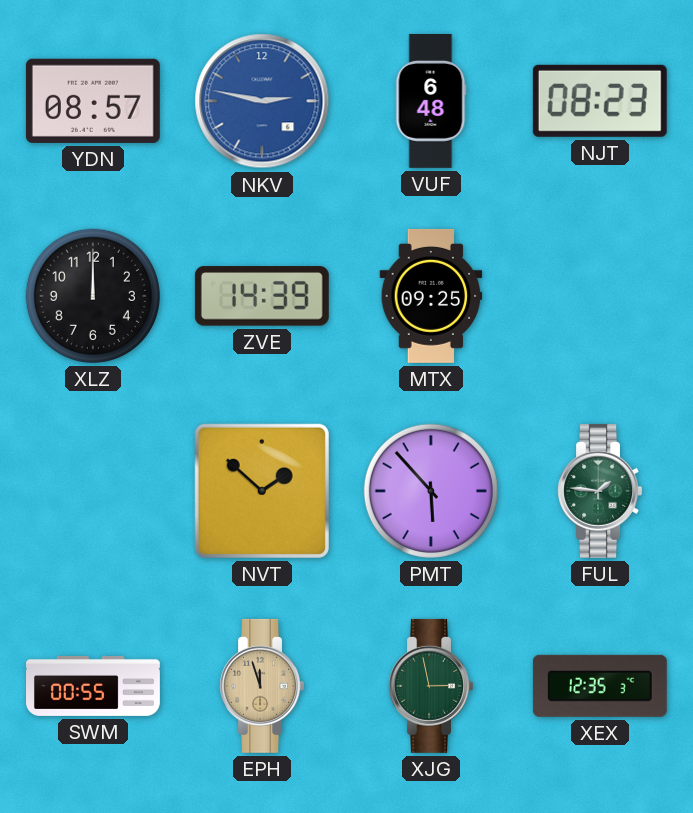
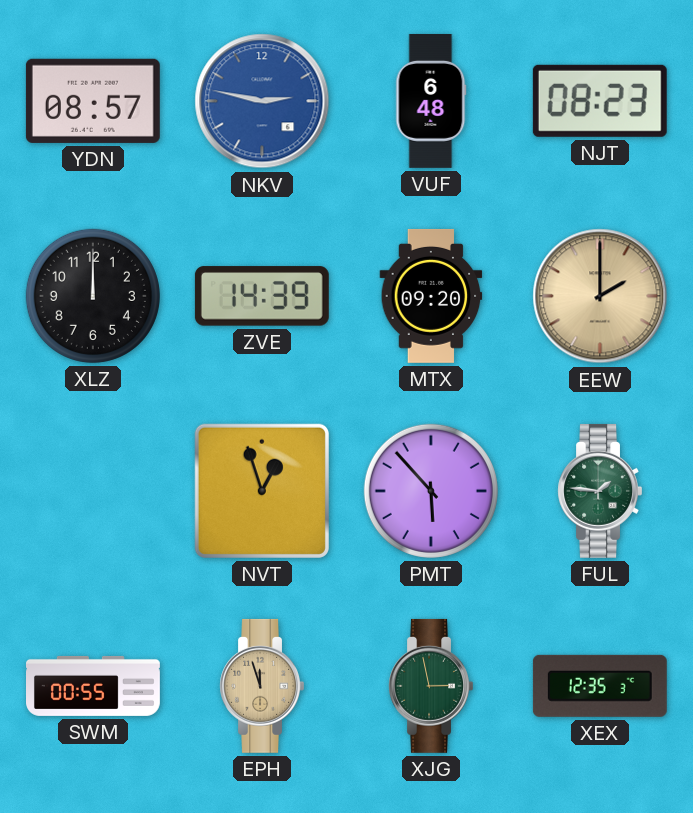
MTX: 09:25 -> 09:20
EEW: none -> 2:00
NVT: 1:52 -> 12:57
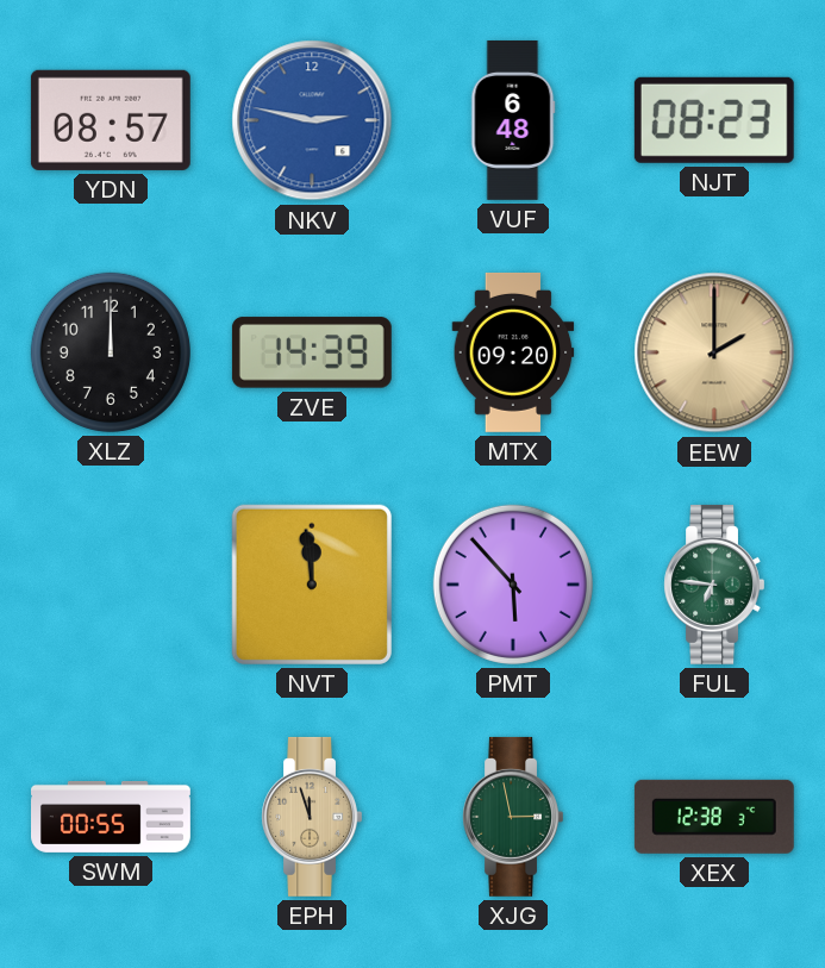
NVT: 12:57 -> 11:59
FUL: 1:46 -> 6:46
XEX: 12:35 -> 12:38
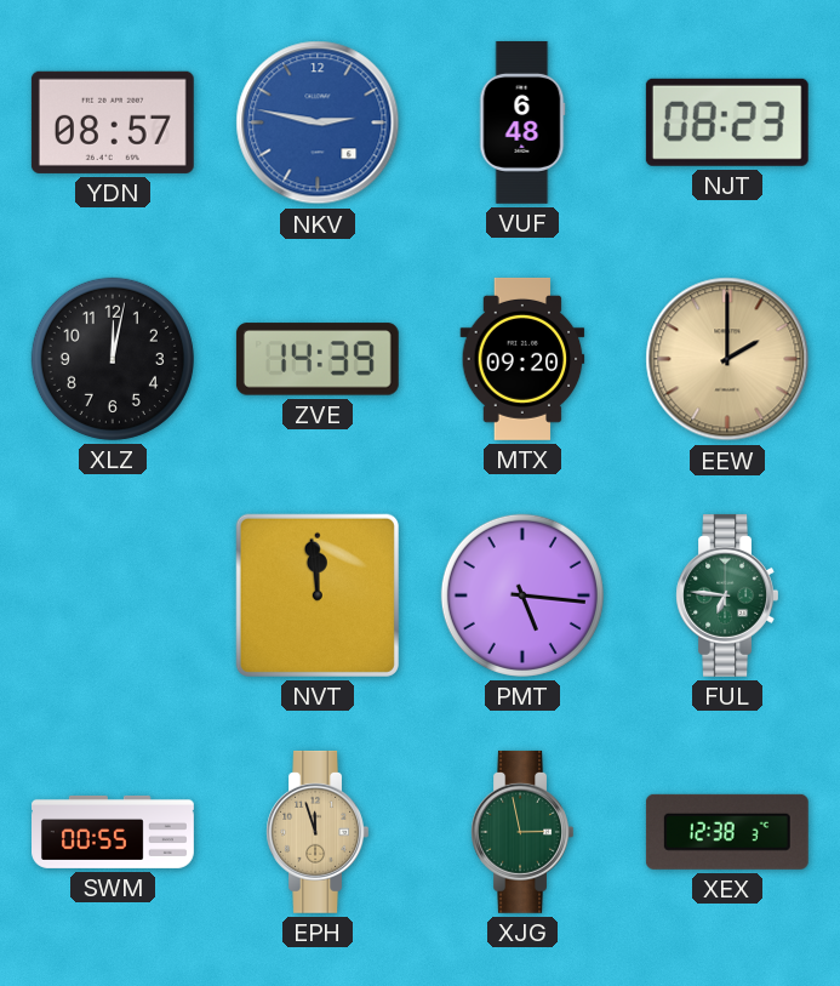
XLZ: 12:00 -> 12:02
PMT: 5:53 -> 5:16
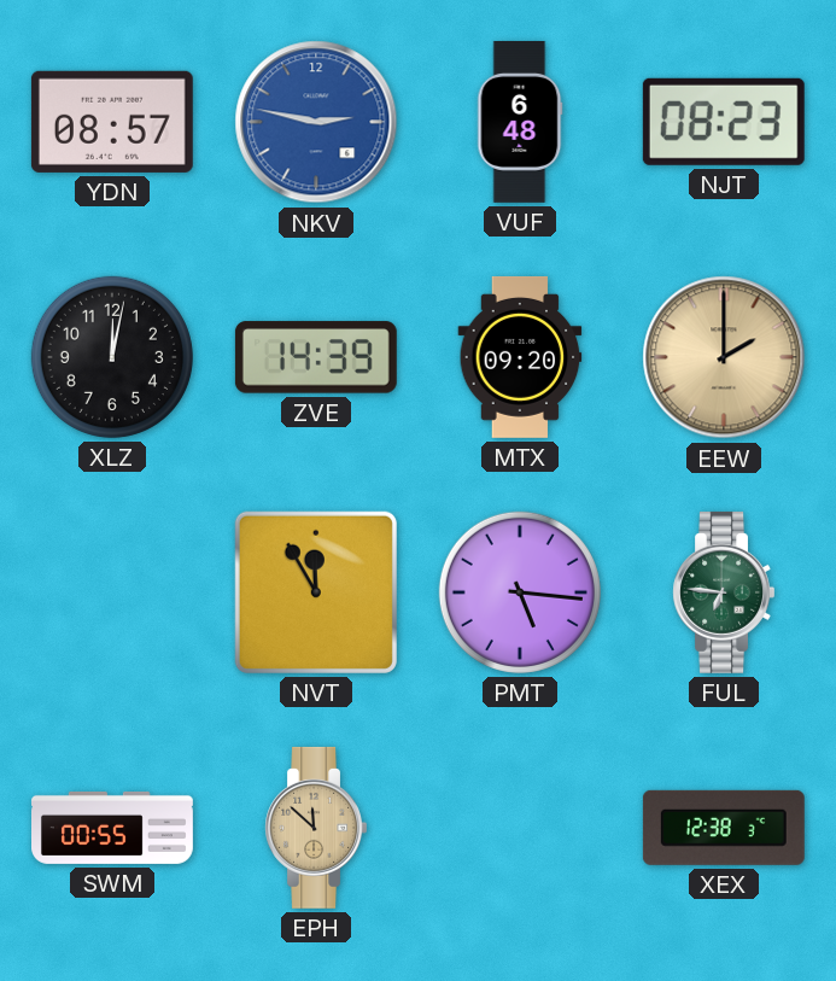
NVT: 11:59 -> 11:55
EPH: 11:57 -> 11:52
XJG: 2:58 -> none
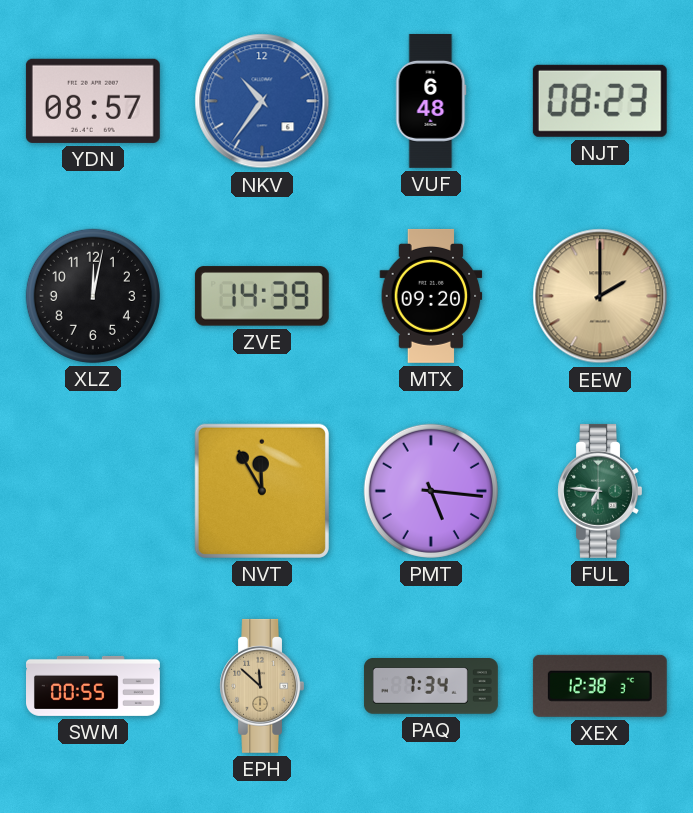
NKV: 2:47 -> 10:36
PAQ: none -> 7:34
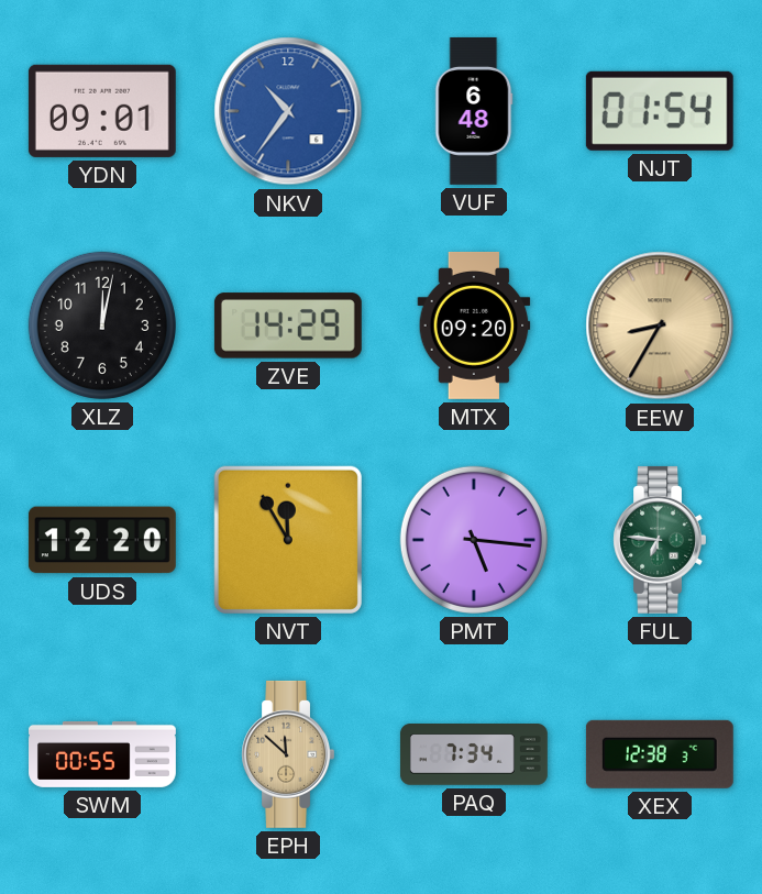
YDN: 08:57 -> 09:01
NJT: 08:23 -> 01:54
ZVE: 14:39 -> 14:29
EEW: 2:00 -> 8:35
UDS: none -> 12:20
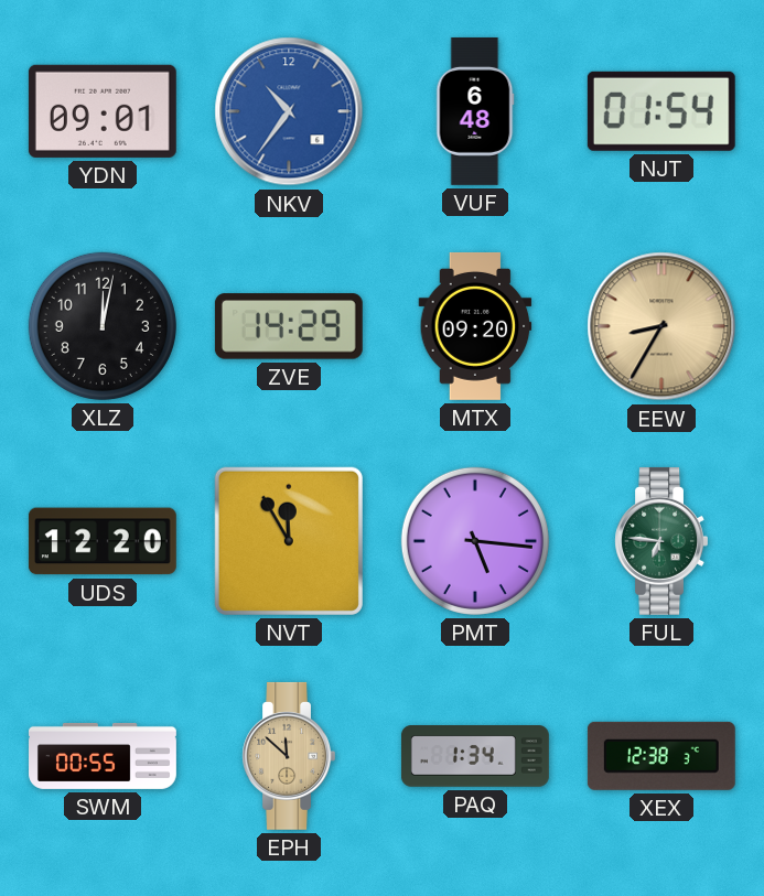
PAQ: 7:34 -> 1:34
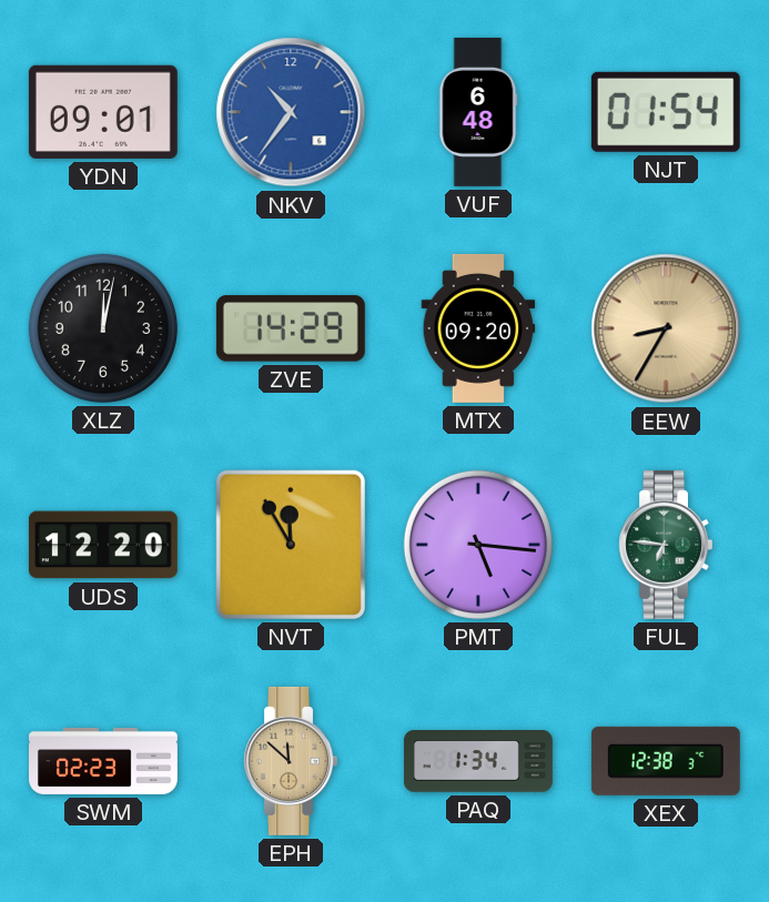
SWM: 00:55 -> 02:23
